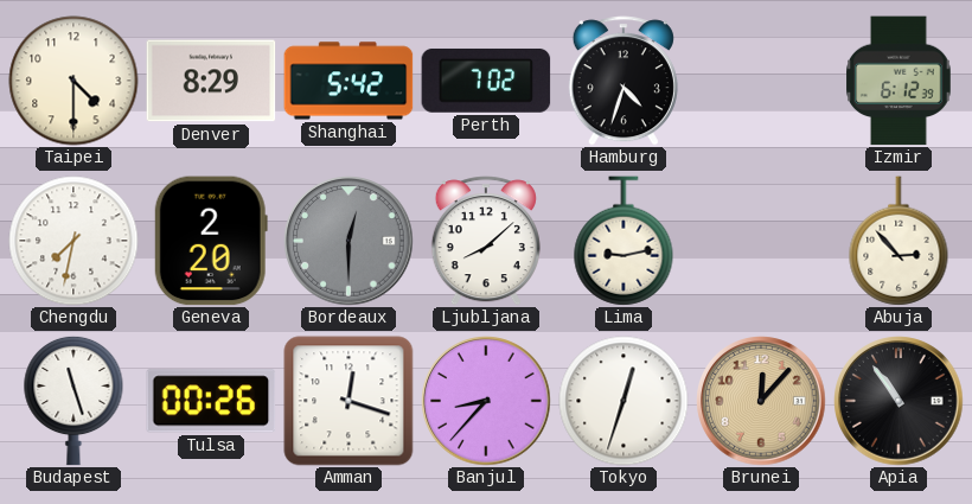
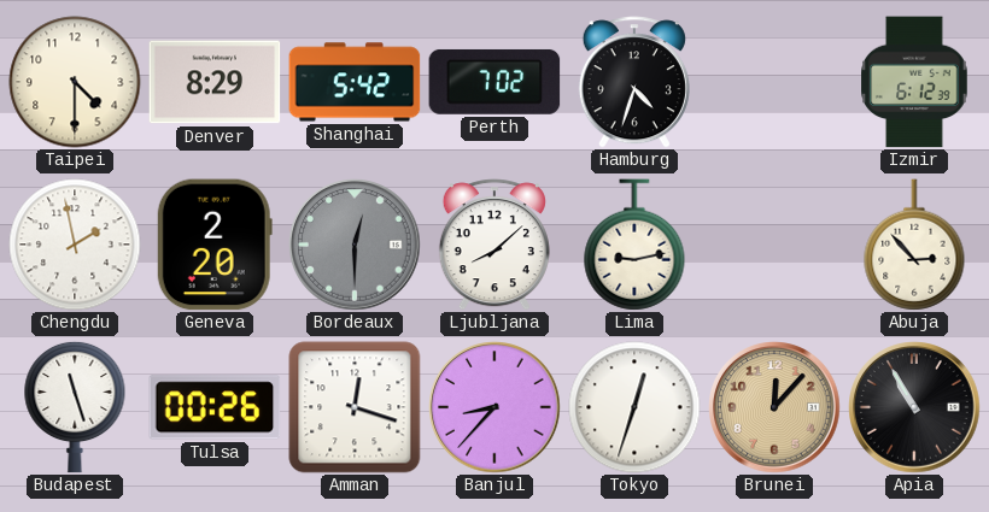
Chengdu: 7:32 -> 1:58
Apia: 10:54 -> 10:55
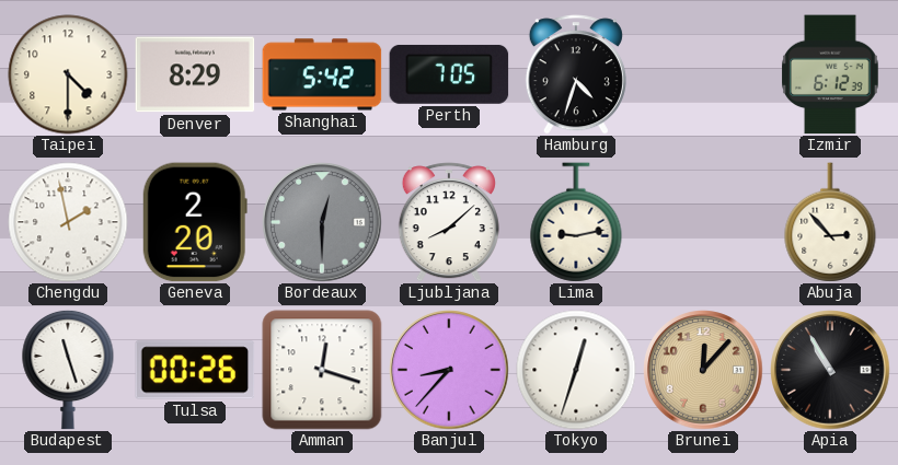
Perth: 7:02 -> 7:05
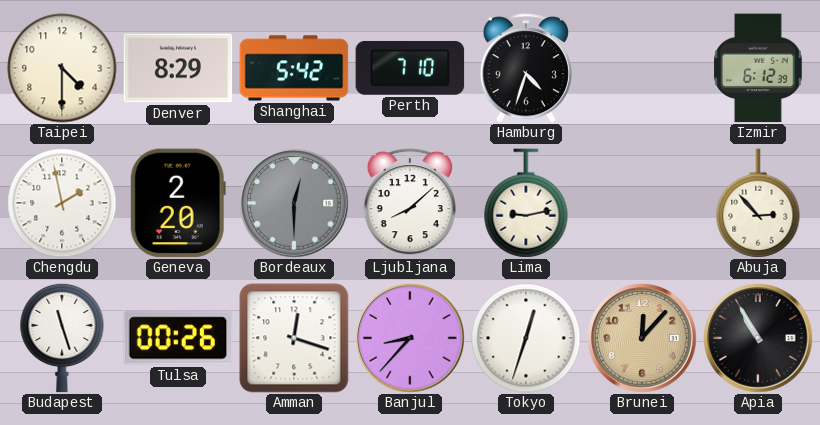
Perth: 7:05 -> 7:10
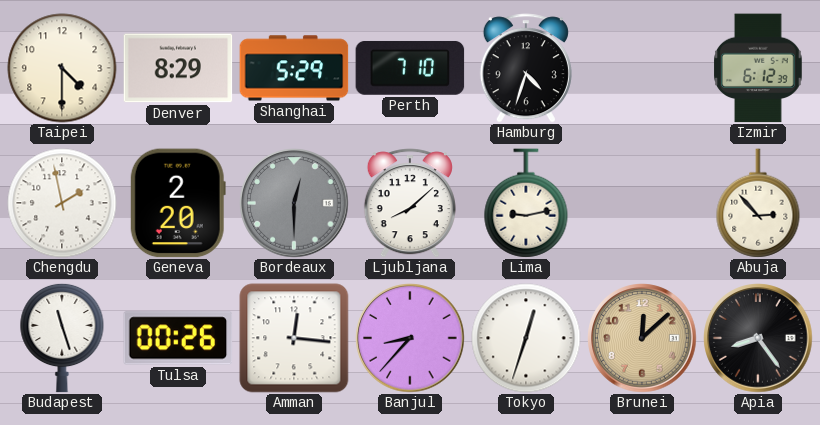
Shanghai: 5:42 -> 5:29
Amman: 12:18 -> 12:16
Brunei: 12:07 -> 12:08
Apia: 10:55 -> 8:24
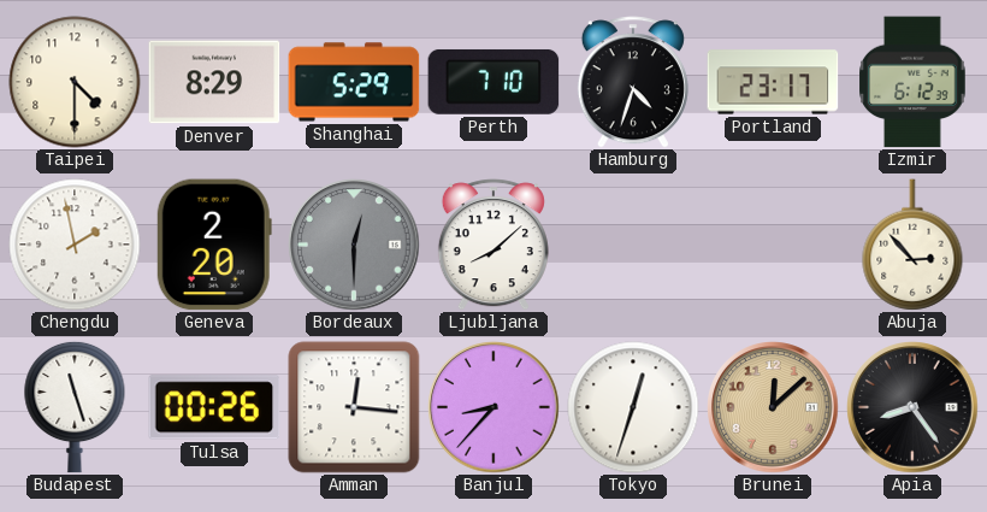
Portland: none -> 23:17
Lima: 9:13 -> none
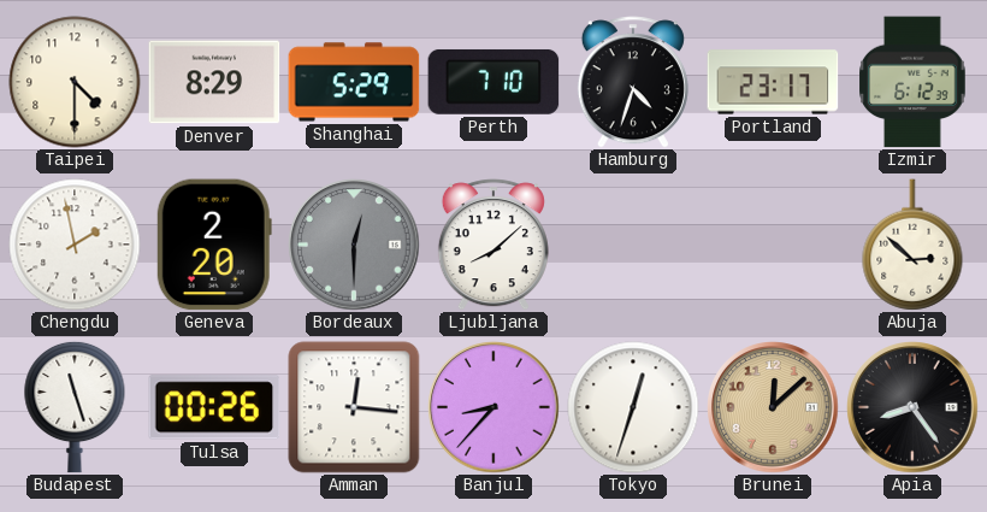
Abuja: 2:53 -> 2:52
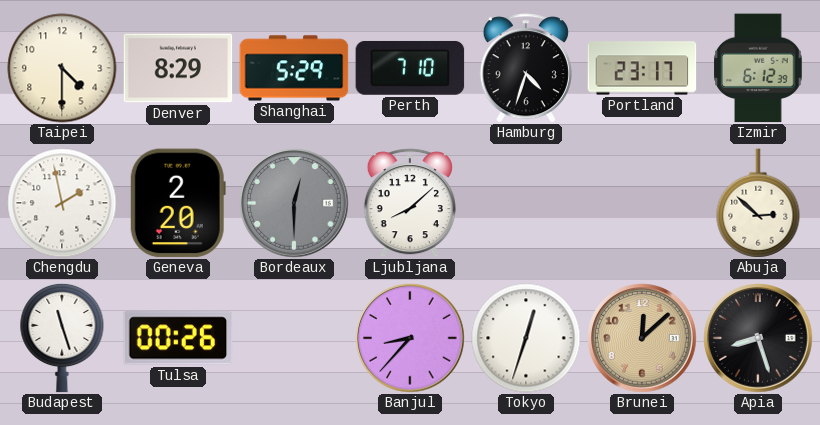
Amman: 12:16 -> none
Apia: 8:24 -> 8:27
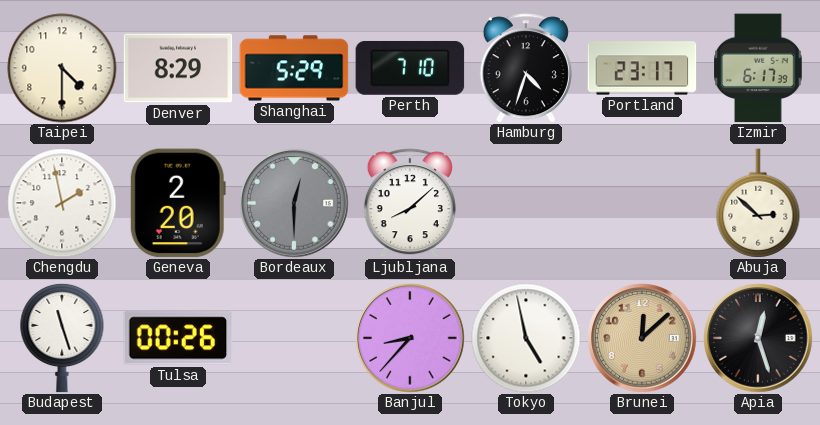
Izmir: 6:12 -> 6:17
Tokyo: 12:33 -> 4:58
Apia: 8:27 -> 12:27
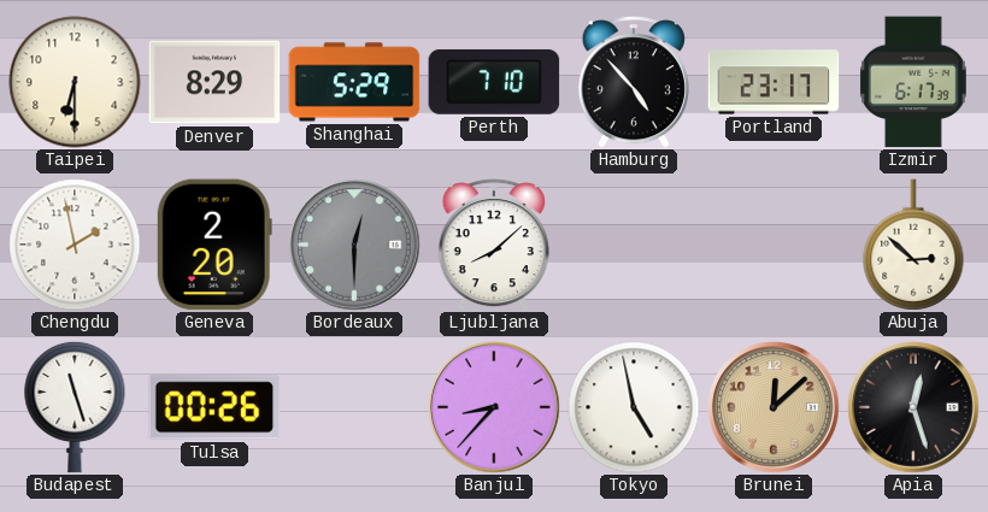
Taipei: 4:30 -> 6:30
Hamburg: 4:33 -> 4:53
